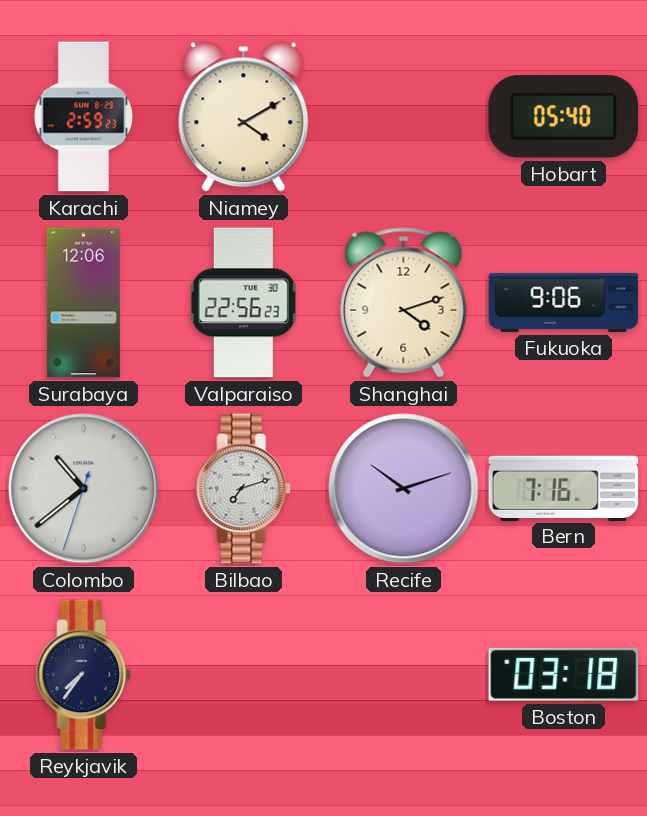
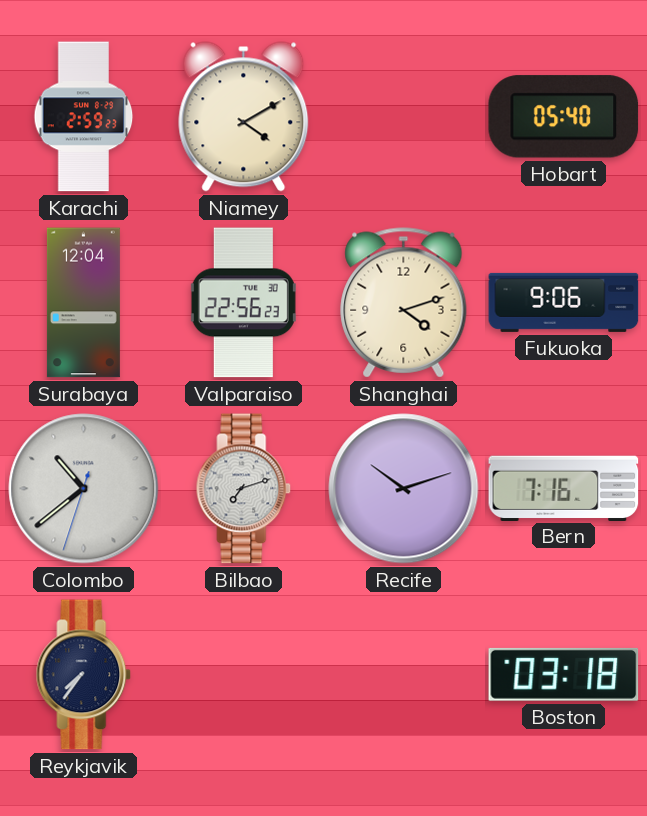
Surabaya: 12:06 -> 12:04
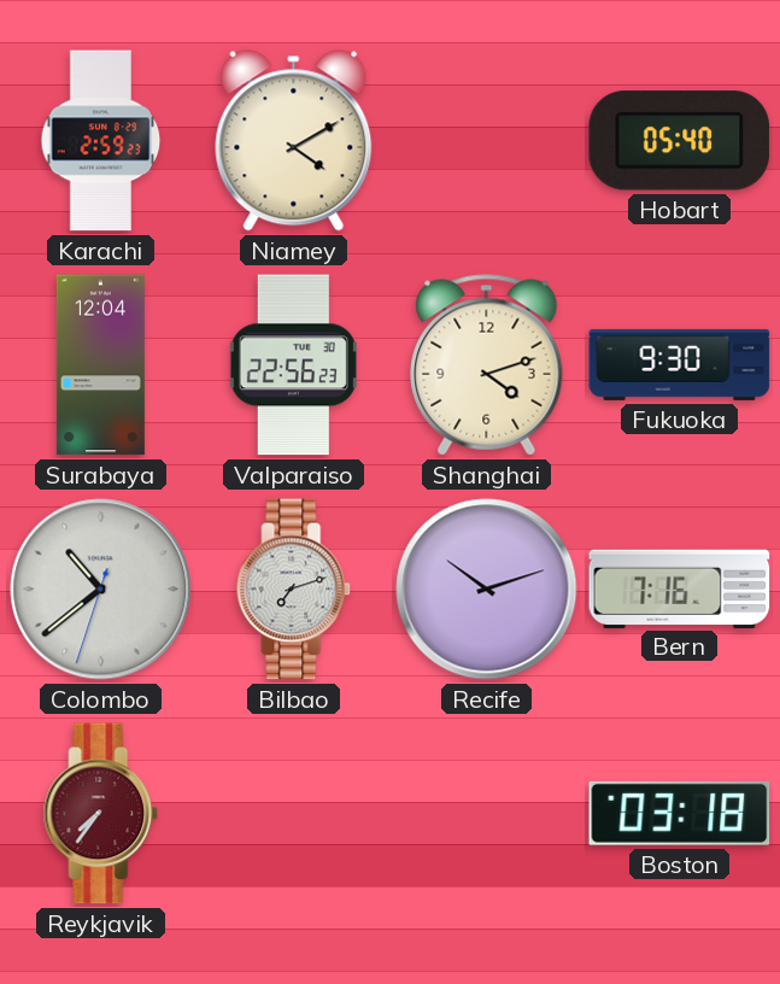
Fukuoka: 9:06 -> 9:30
Reykjavik dial: navy -> burgundy
